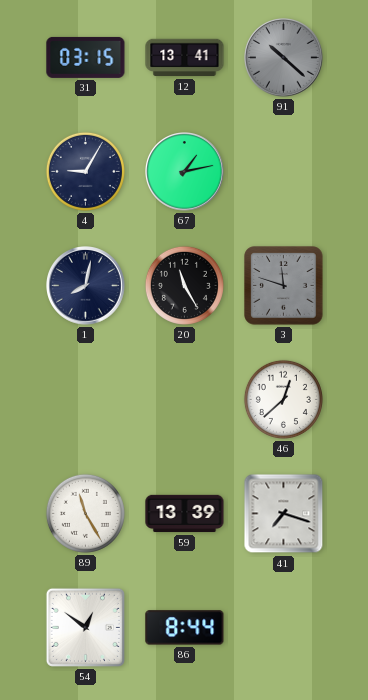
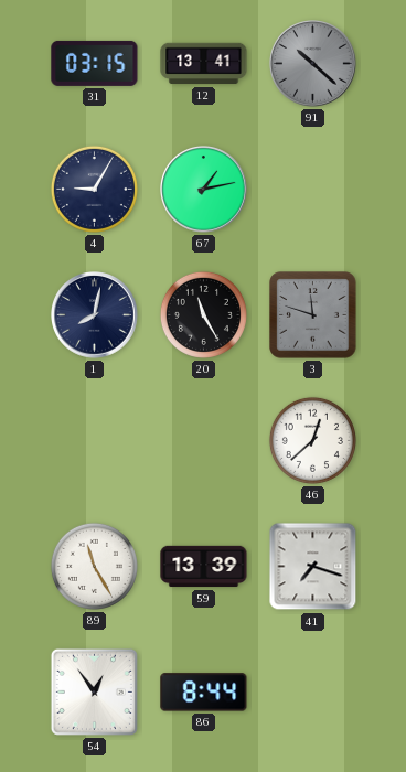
54: 12:51 -> 12:54
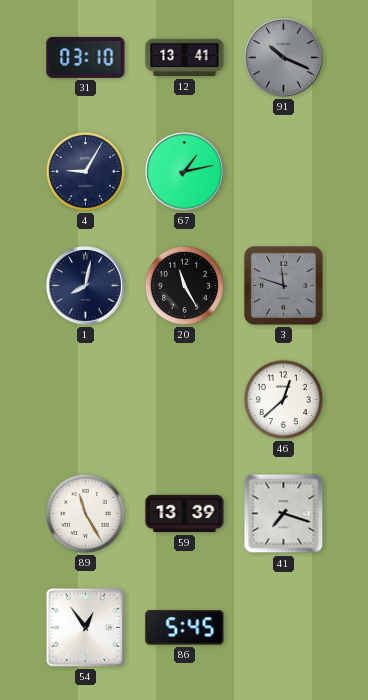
31: 03:15 -> 03:10
91: 10:22 -> 10:19
86: 8:44 -> 5:45
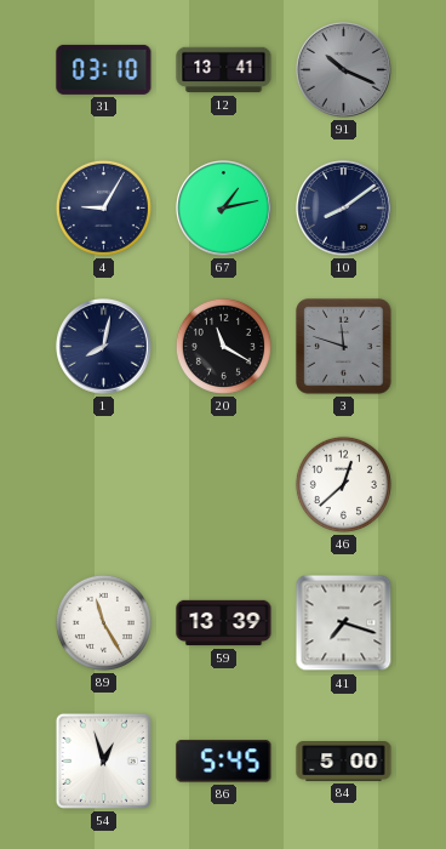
10: none -> 8:09
20: 11:25 -> 11:20
54: 12:54 -> 12:57
84: none -> 5:00
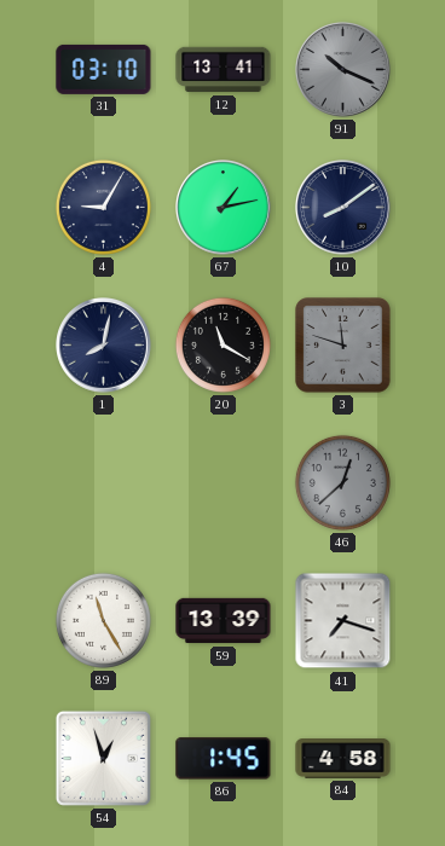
46 dial: white -> grey
86: 5:45 -> 1:45
84: 5:00 -> 4:58
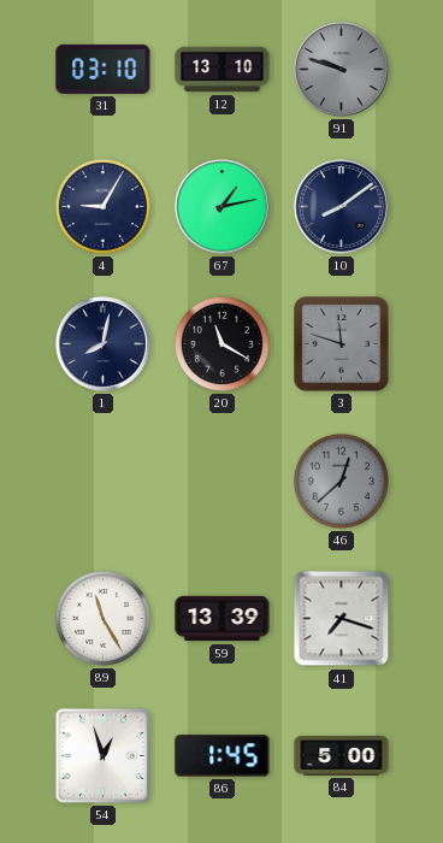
12: 13:41 -> 13:10
91: 10:19 -> 9:48
84: 4:58 -> 5:00
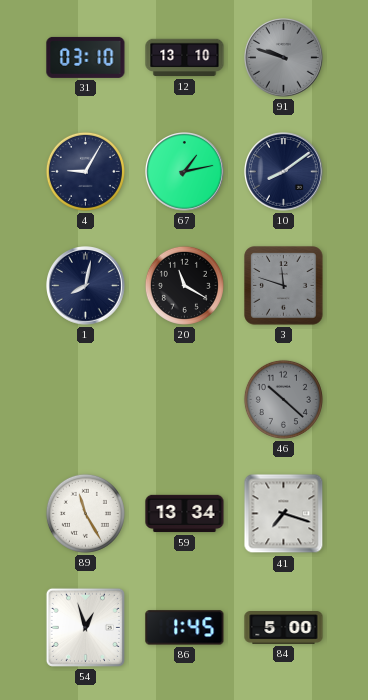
46: 12:38 -> 10:22
59: 13:39 -> 13:34
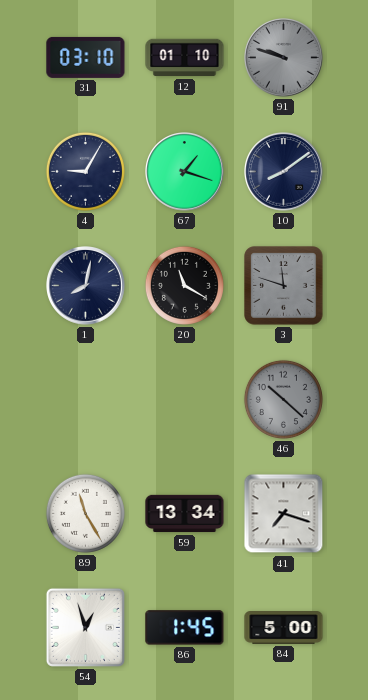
12: 13:10 -> 01:10
67: 1:13 -> 1:18
